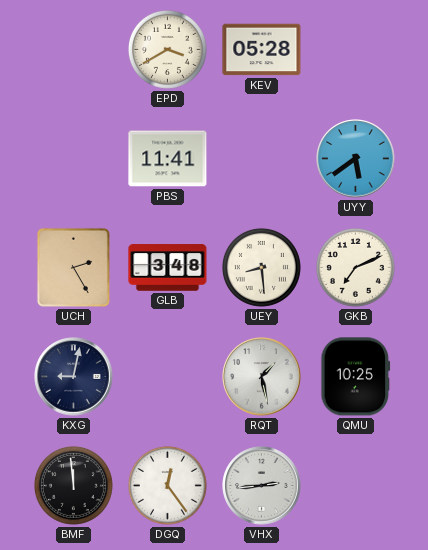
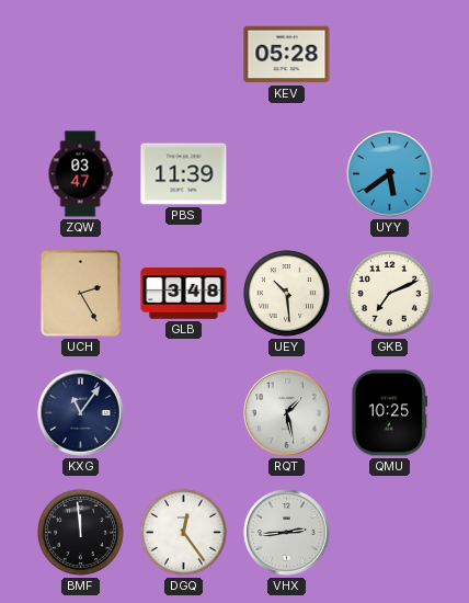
EPD: 3:40 -> none
ZQW: none -> 03:47
PBS: 11:41 -> 11:39
UEY: 8:29 -> 10:29
KXG: 9:02 -> 11:06
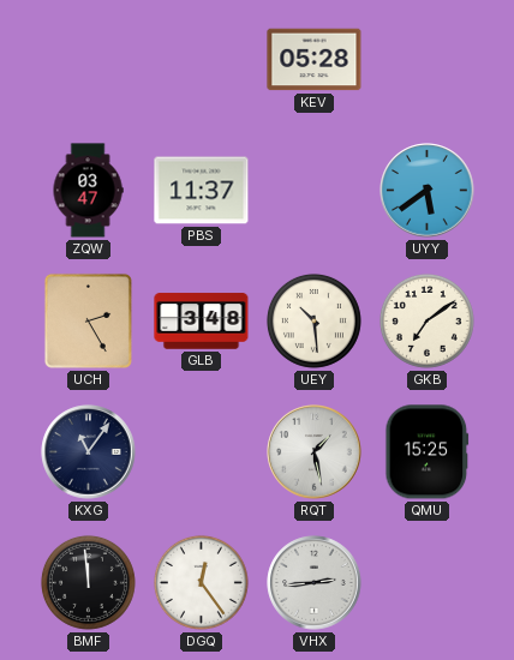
PBS: 11:39 -> 11:37
GKB: 7:11 -> 7:09
QMU: 10:25 -> 15:25
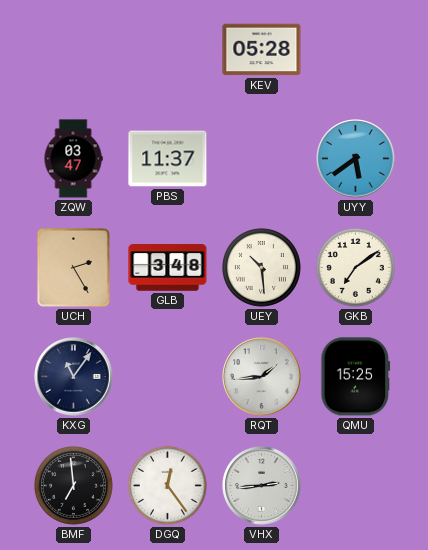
RQT: 1:28 -> 1:44
BMF: 11:59 -> 6:59
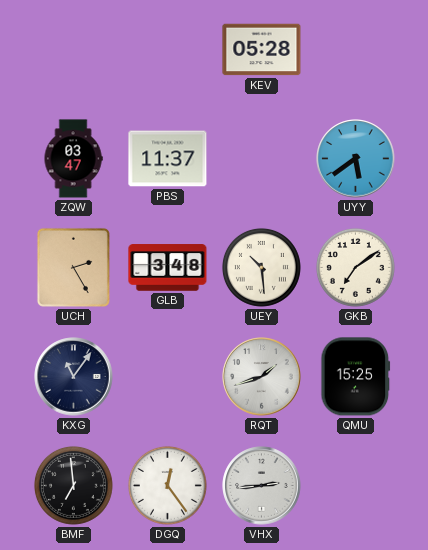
RQT: 1:44 -> 1:42
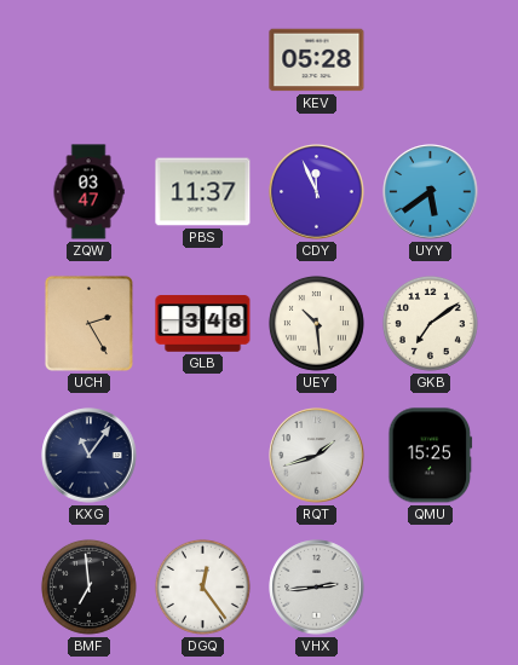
CDY: none -> 11:56
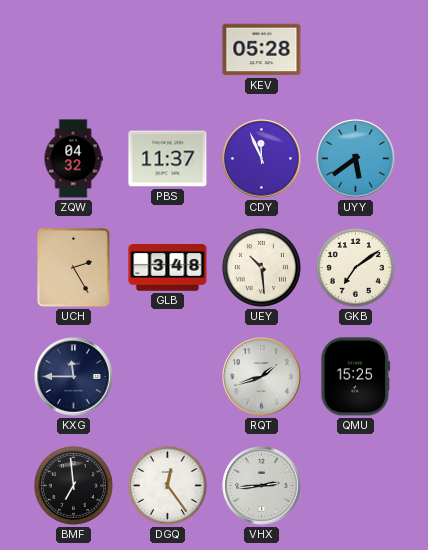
ZQW: 03:47 -> 04:32
KXG: 11:06 -> 11:45
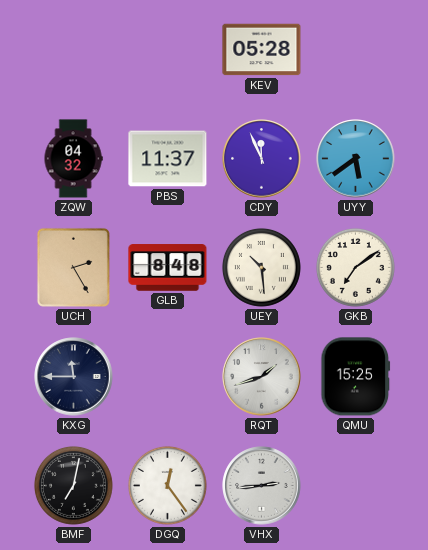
GLB: 3:48 -> 8:48
BMF: 6:59 -> 7:02
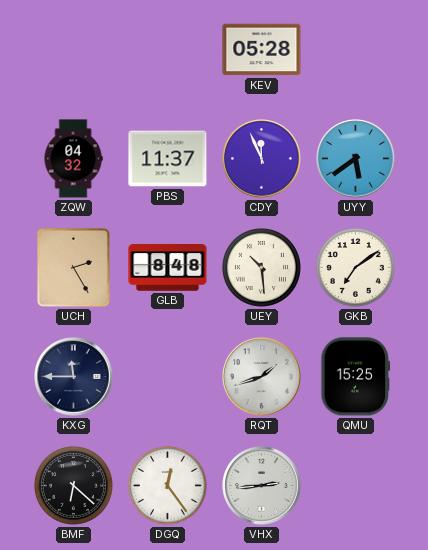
BMF: 7:02 -> 6:22
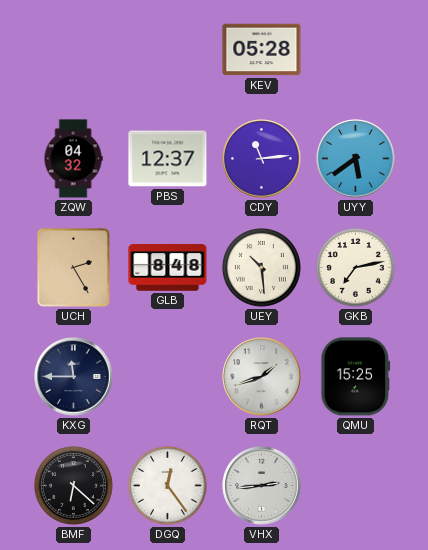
PBS: 11:37 -> 12:37
CDY: 11:56 -> 11:14
GKB: 7:09 -> 7:13
